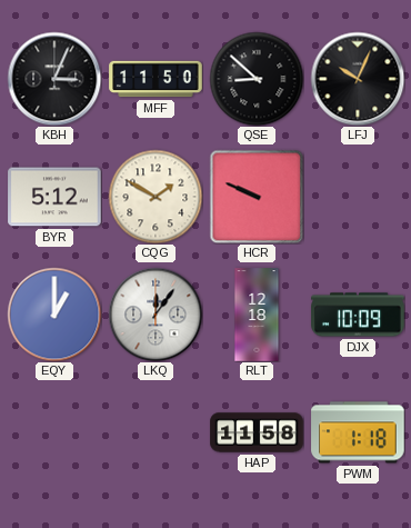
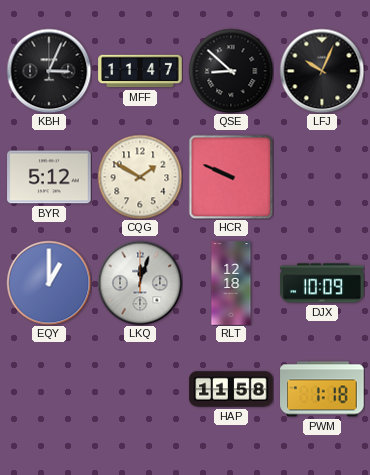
MFF: 11:50 -> 11:47
LKQ: 12:06 -> 12:03
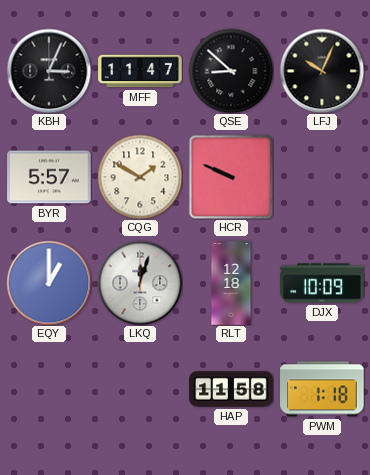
BYR: 5:12 -> 5:57
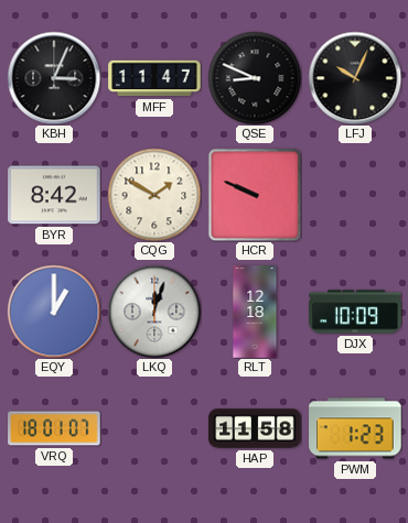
QSE: 8:52 -> 8:49
BYR: 5:57 -> 8:42
VRQ: none -> 18:01
PWM: 1:18 -> 1:23
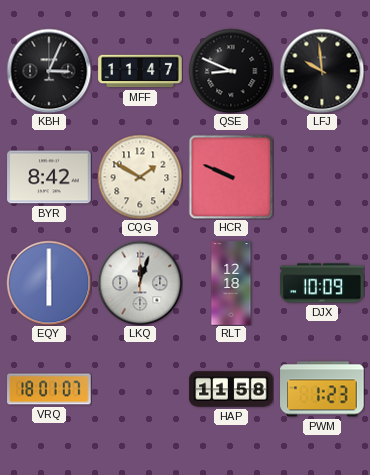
LFJ: 10:04 -> 9:59
EQY: 1:00 -> 6:00
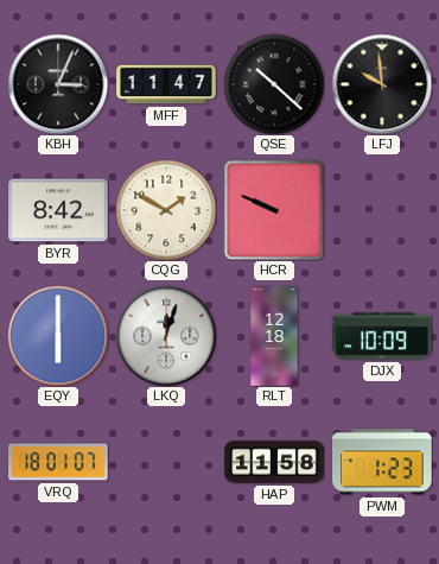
QSE: 8:49 -> 10:22
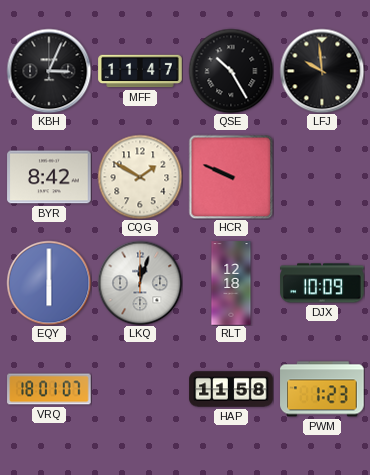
QSE: 10:22 -> 10:25
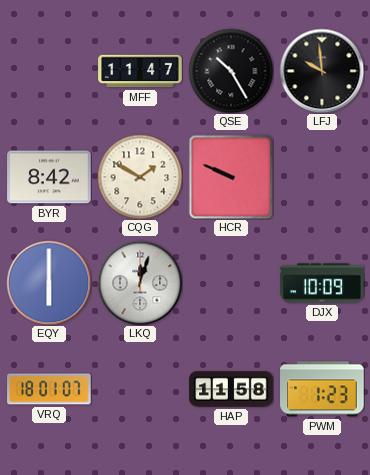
KBH: 3:04 -> none
RLT: 12:18 -> none
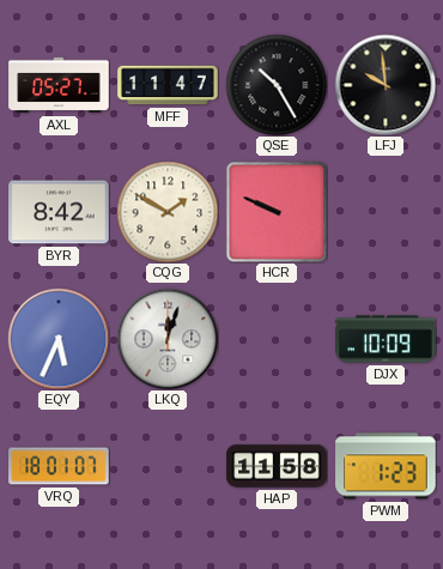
AXL: none -> 05:27
EQY: 6:00 -> 5:34
